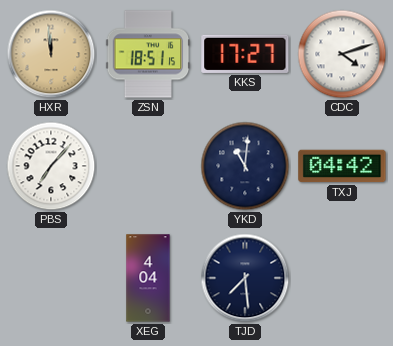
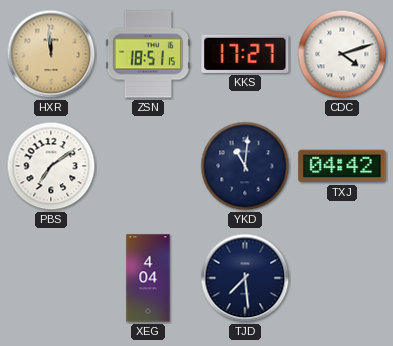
PBS: 7:07 -> 7:09
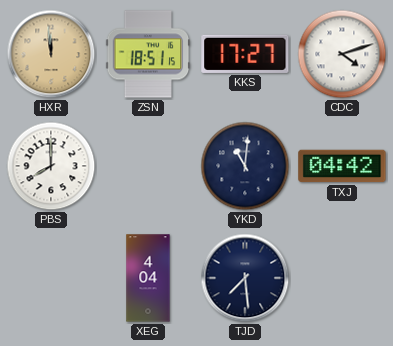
PBS: 7:09 -> 8:00
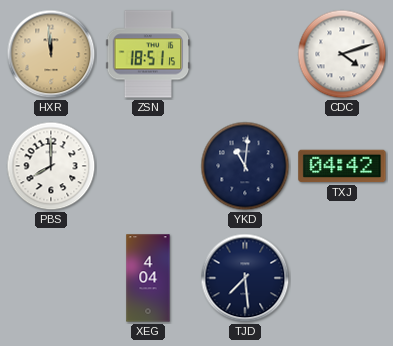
KKS: 17:27 -> none
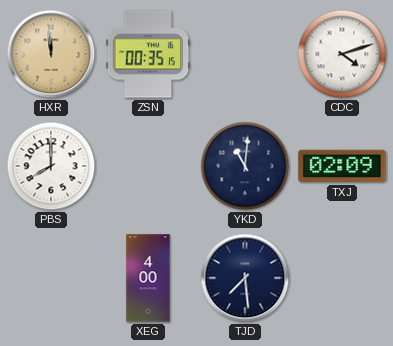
ZSN: 18:51 -> 00:35
TXJ: 04:42 -> 02:09
XEG: 4:04 -> 4:00
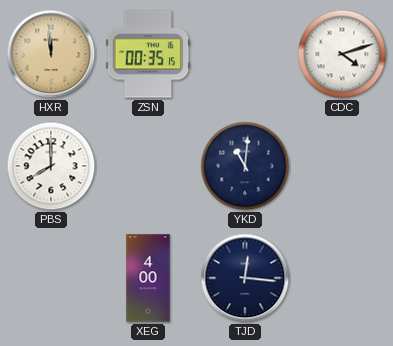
TXJ: 02:09 -> none
TJD: 7:29 -> 12:16
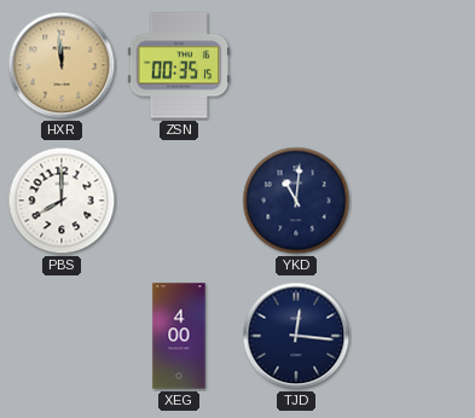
CDC: 4:12 -> none
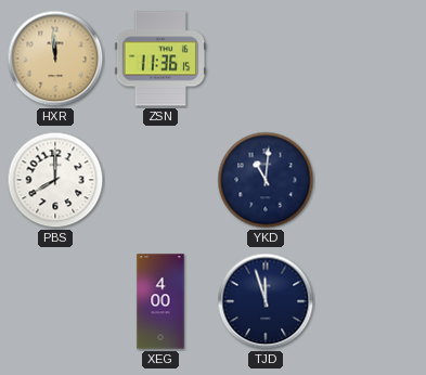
ZSN: 00:35 -> 11:36
TJD: 12:16 -> 11:57
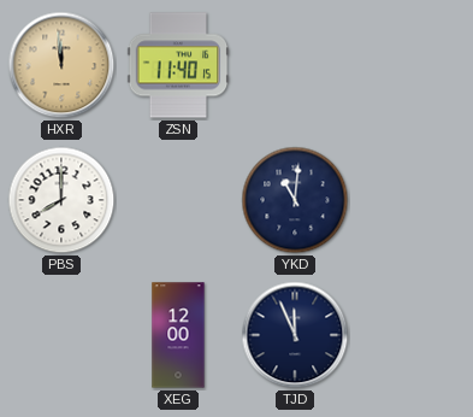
ZSN: 11:36 -> 11:40
XEG: 4:00 -> 12:00
TJD: 11:57 -> 11:56
